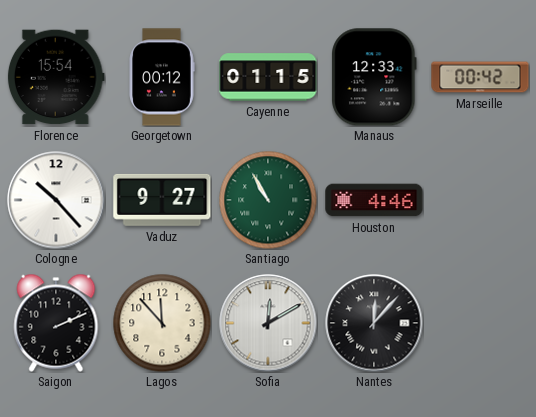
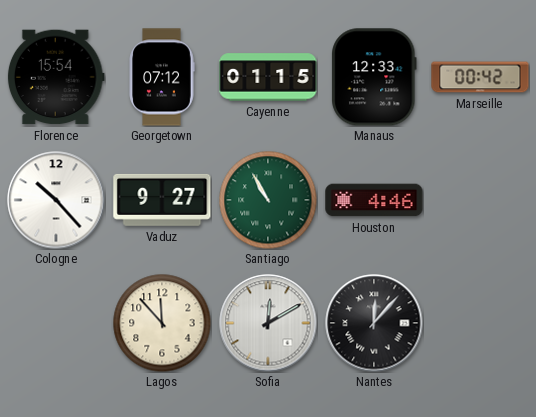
Georgetown: 00:12 -> 07:12
Saigon: 2:11 -> none
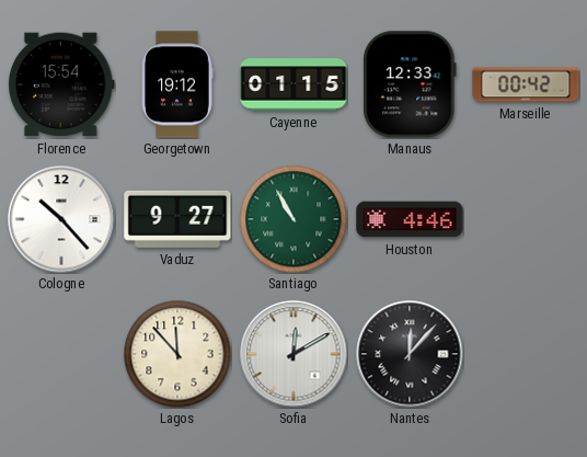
Georgetown: 07:12 -> 19:12
